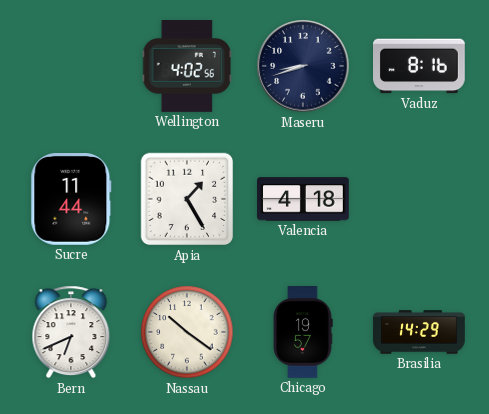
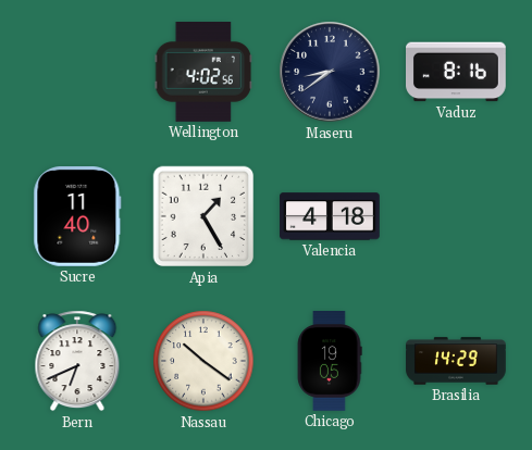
Maseru: 8:42 -> 8:39
Sucre: 11:44 -> 11:40
Chicago: 19:57 -> 19:05
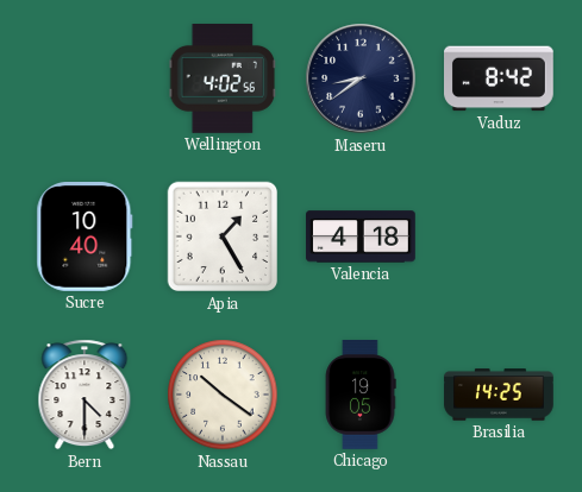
Vaduz: 8:16 -> 8:42
Sucre: 11:40 -> 10:40
Bern: 6:41 -> 4:30
Brasilia: 14:29 -> 14:25
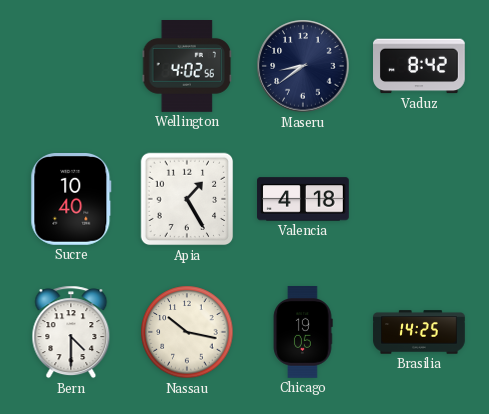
Nassau: 10:21 -> 10:17
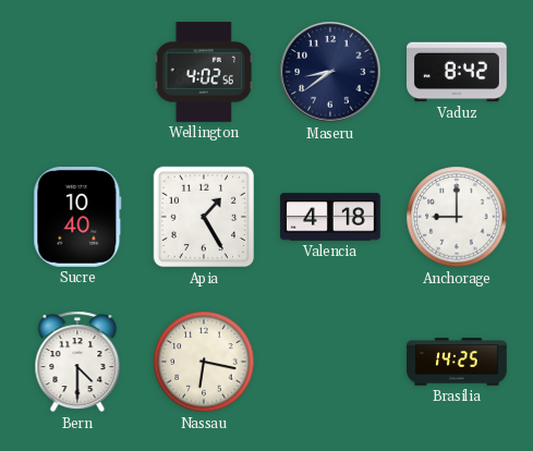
Anchorage: none -> 9:00
Nassau: 10:17 -> 6:17
Chicago: 19:05 -> none
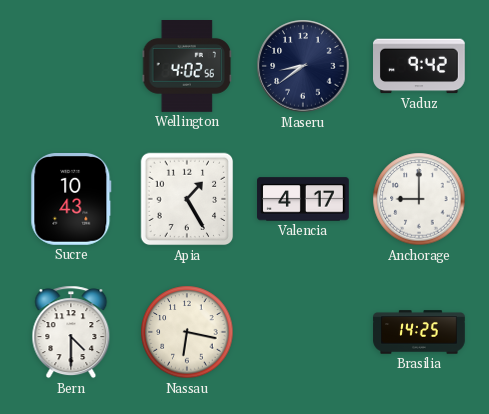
Vaduz: 8:42 -> 9:42
Sucre: 10:40 -> 10:43
Valencia: 4:18 -> 4:17
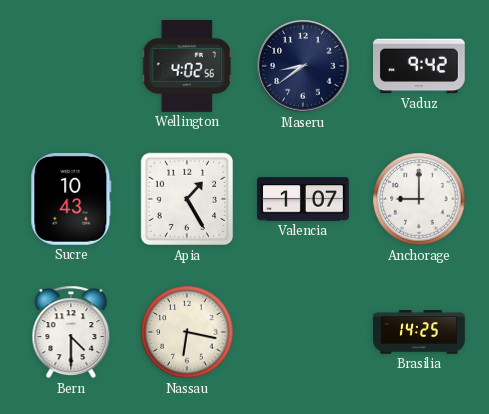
Valencia: 4:17 -> 1:07
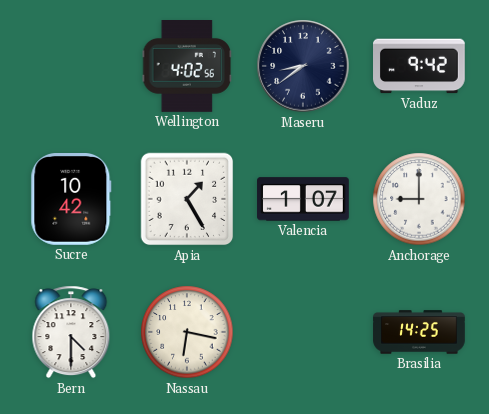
Sucre: 10:43 -> 10:42
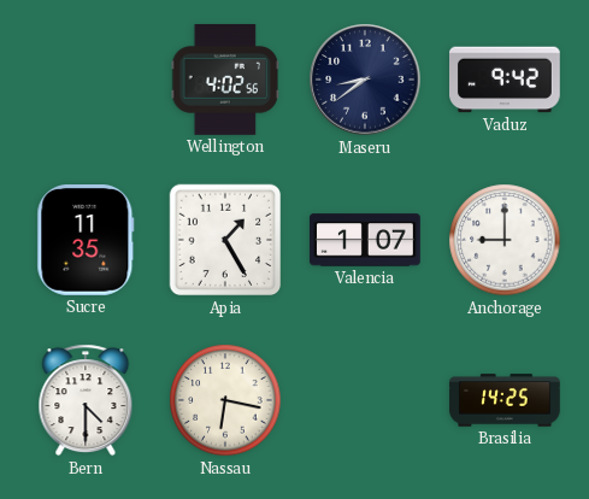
Sucre: 10:42 -> 11:35
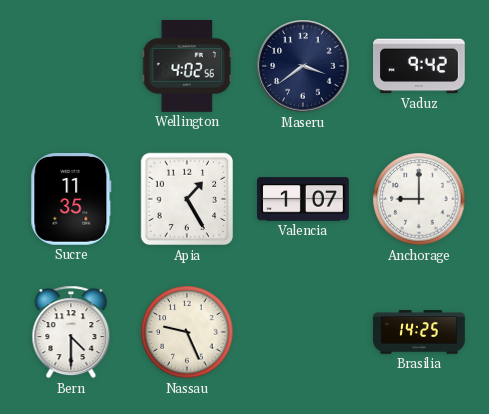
Maseru: 8:39 -> 3:39
Nassau: 6:17 -> 9:26
